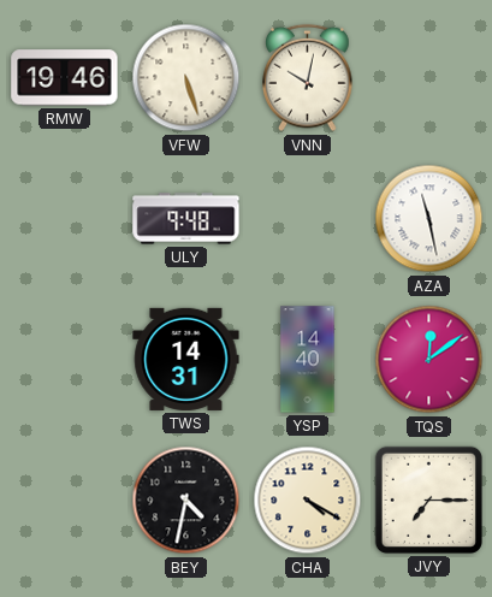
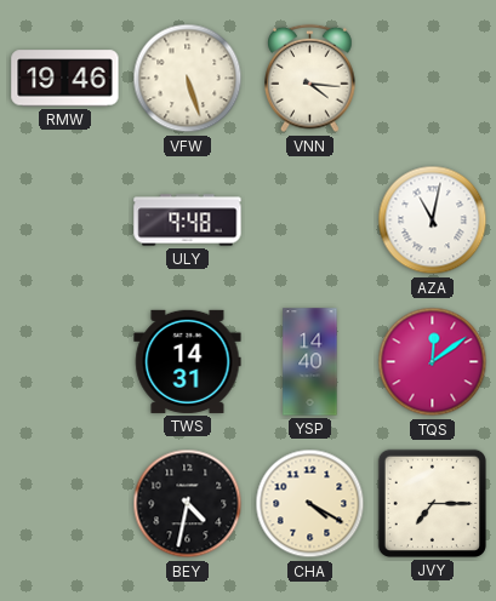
VNN: 10:02 -> 4:16
AZA: 11:28 -> 11:02
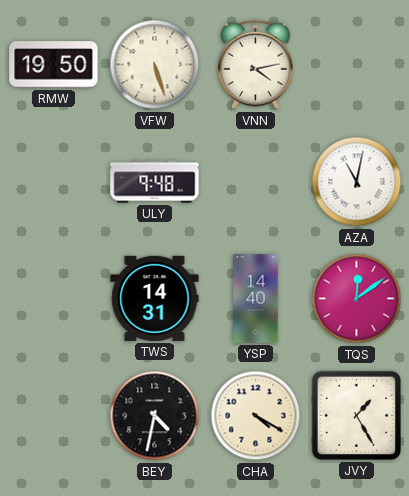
RMW: 19:46 -> 19:50
VNN: 4:16 -> 4:13
JVY: 7:15 -> 1:25
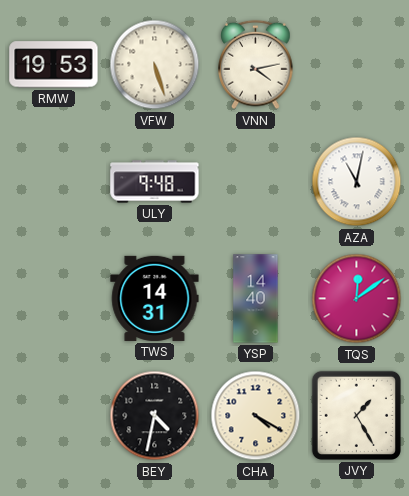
RMW: 19:50 -> 19:53
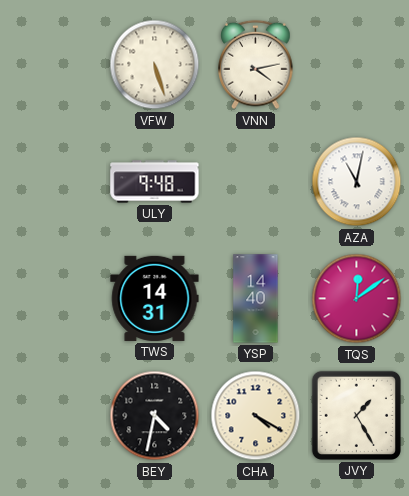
RMW: 19:53 -> none
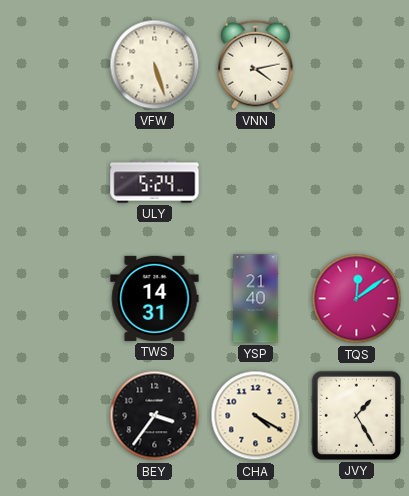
ULY: 9:48 -> 5:24
AZA: 11:02 -> none
YSP: 14:40 -> 21:40
BEY: 4:32 -> 3:36
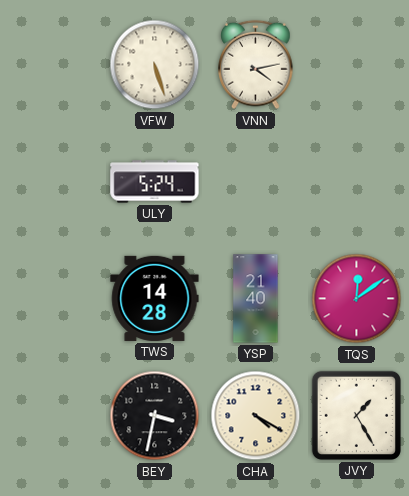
TWS: 14:31 -> 14:28
BEY: 3:36 -> 3:32
